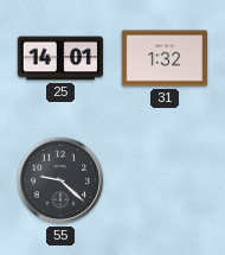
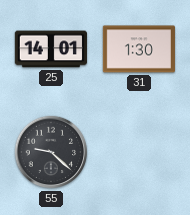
31: 1:32 -> 1:30
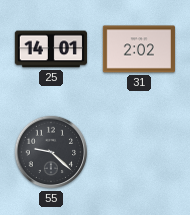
31: 1:30 -> 2:02
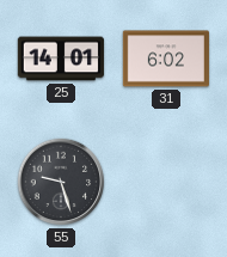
31: 2:02 -> 6:02
55: 9:22 -> 9:27
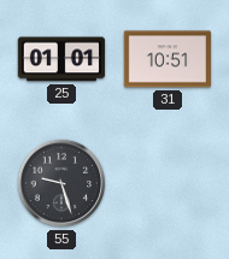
25: 14:01 -> 01:01
31: 6:02 -> 10:51
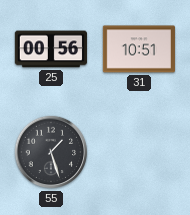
25: 01:01 -> 00:56
55: 9:27 -> 1:27
